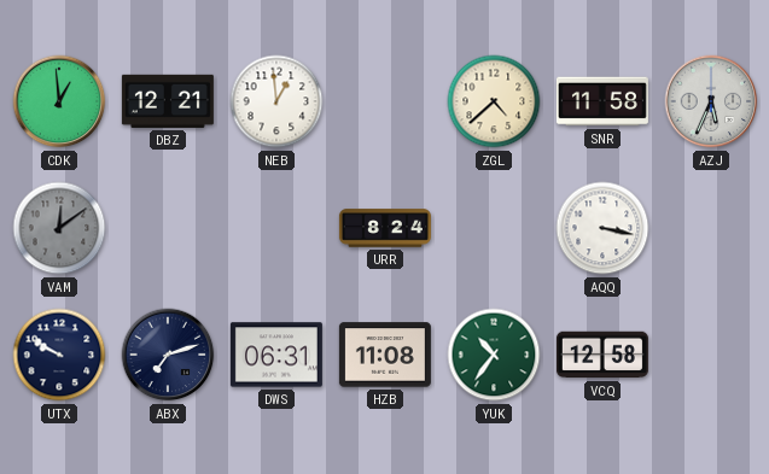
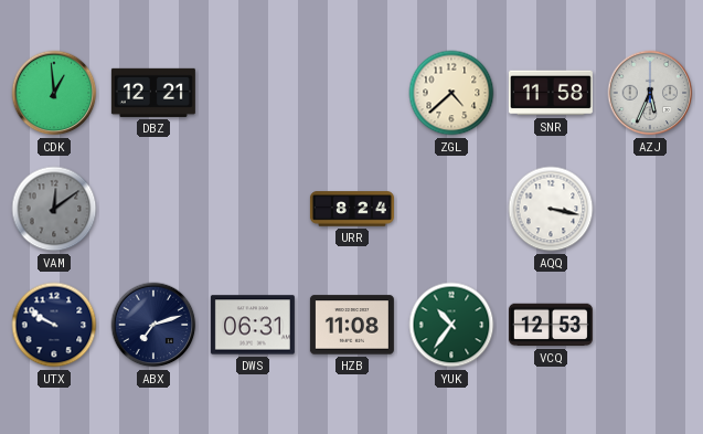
NEB: 12:59 -> none
VCQ: 12:58 -> 12:53
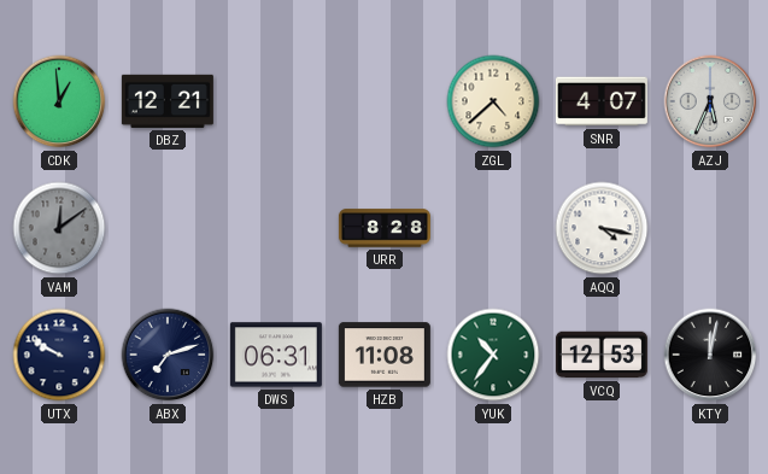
SNR: 11:58 -> 4:07
URR: 8:24 -> 8:28
AQQ: 3:17 -> 4:17
KTY: none -> 12:02
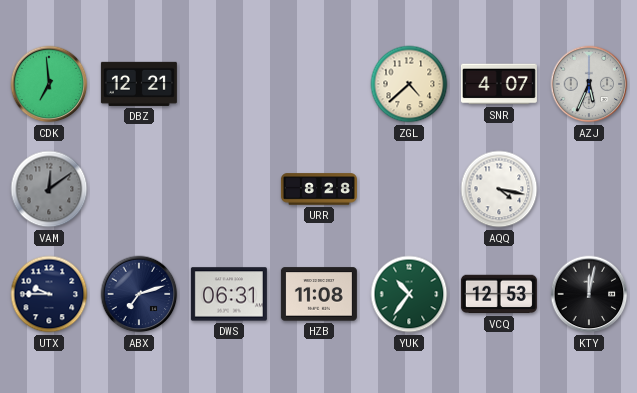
CDK: 12:59 -> 6:59
UTX: 9:50 -> 9:45
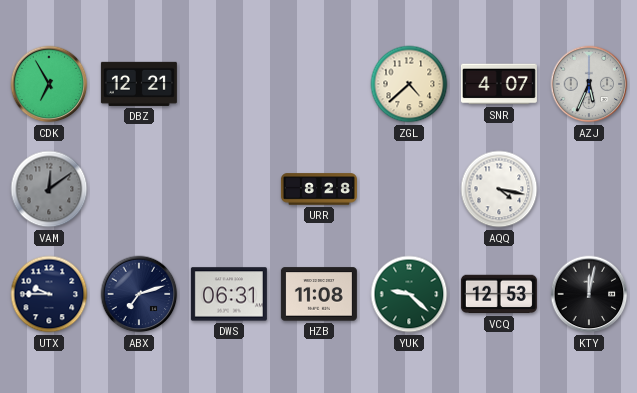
CDK: 6:59 -> 6:55
YUK: 10:36 -> 9:22
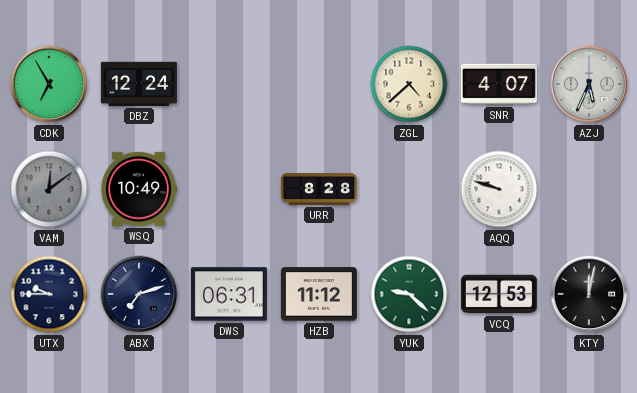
DBZ: 12:21 -> 12:24
WSQ: none -> 10:49
AQQ: 4:17 -> 9:48
HZB: 11:08 -> 11:12
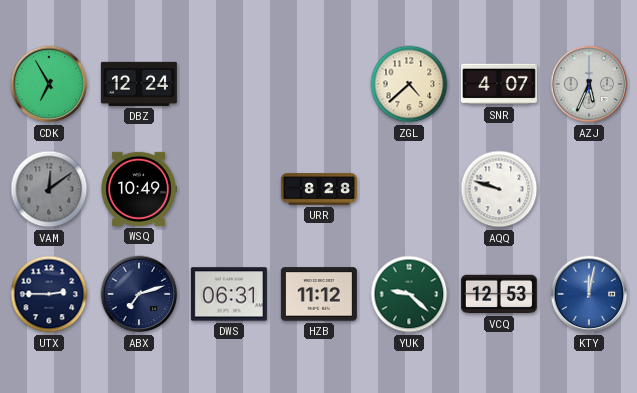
UTX: 9:45 -> 2:45
KTY dial: black -> blue
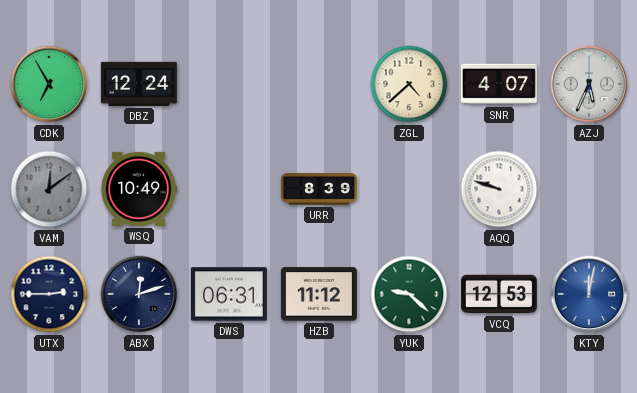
URR: 8:28 -> 8:39
ABX: 7:12 -> 12:12
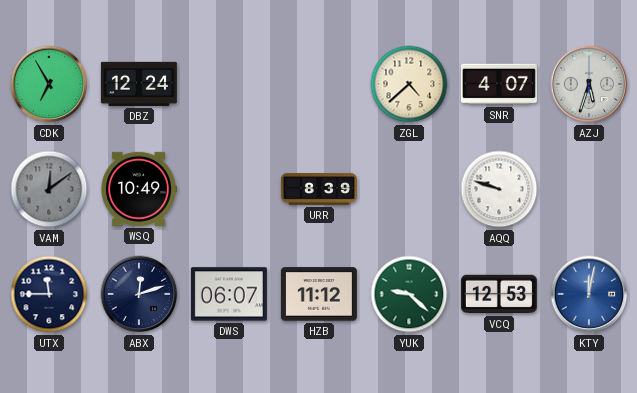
AZJ: 5:34 -> 5:33
UTX: 2:45 -> 11:45
DWS: 06:31 -> 06:07
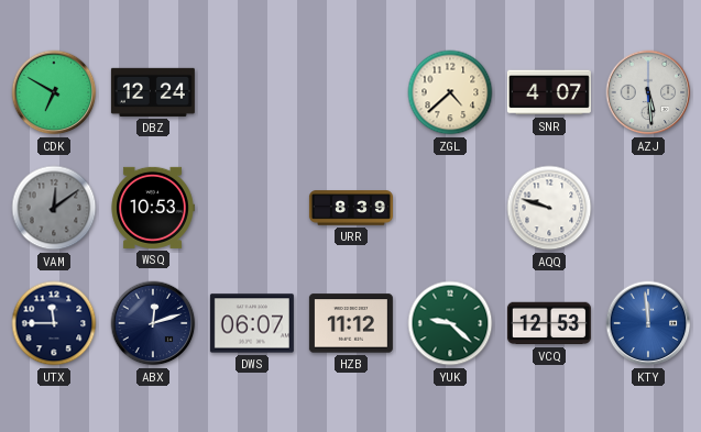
CDK: 6:55 -> 6:50
AZJ: 5:33 -> 5:29
WSQ: 10:49 -> 10:53
KTY: 12:02 -> 11:59
